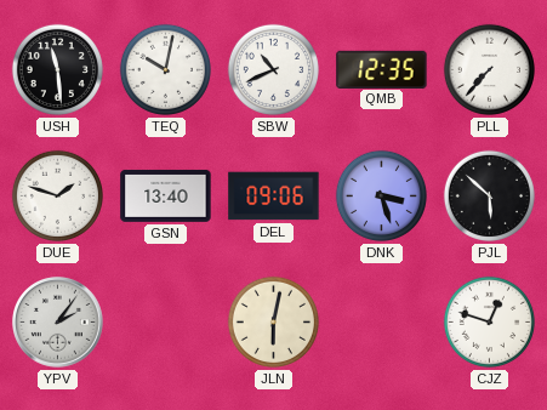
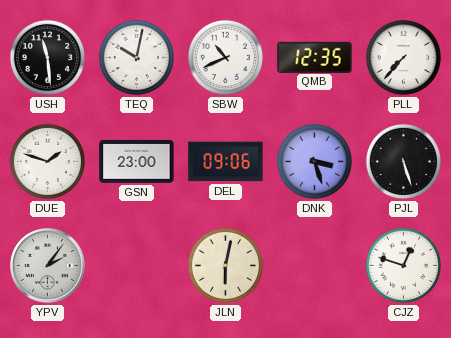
GSN: 13:40 -> 23:00
PJL: 5:52 -> 5:27
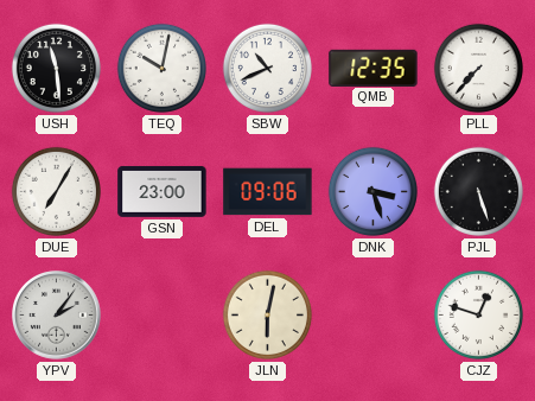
DUE: 1:48 -> 7:05
